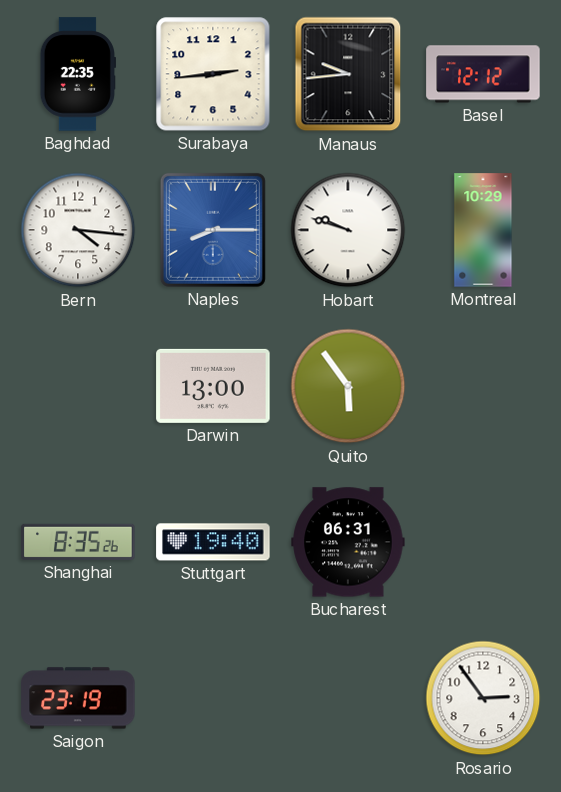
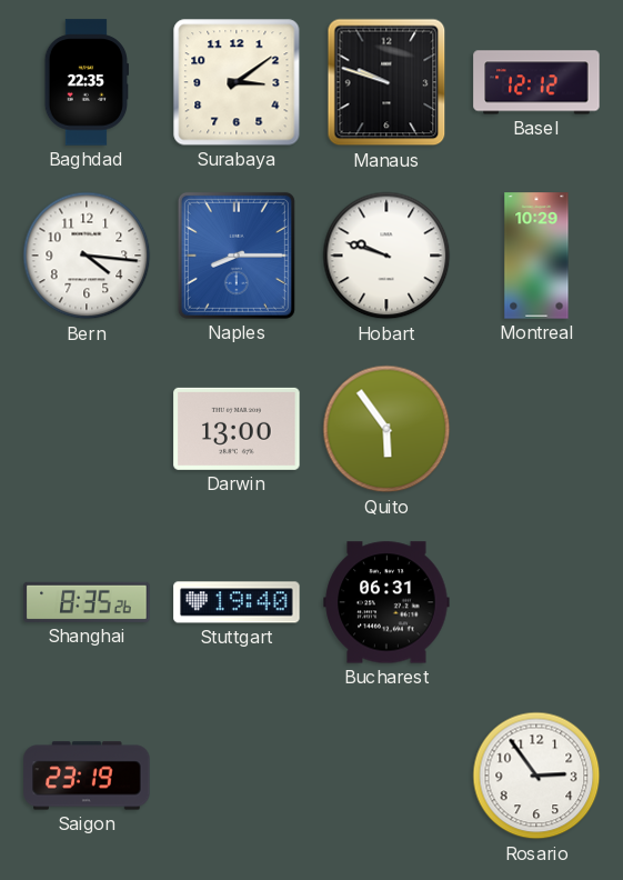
Surabaya: 2:44 -> 3:09
Manaus: 9:44 -> 9:48
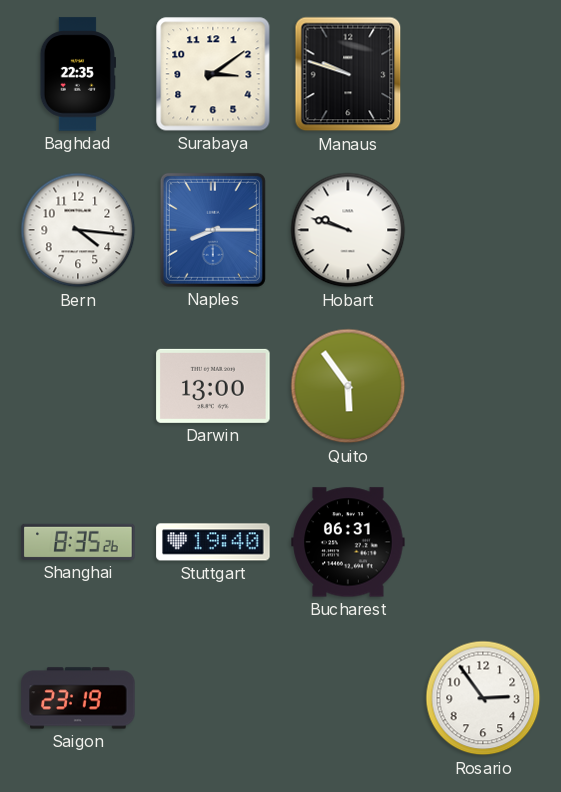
Basel: 12:12 -> none
Montreal: 10:29 -> none
